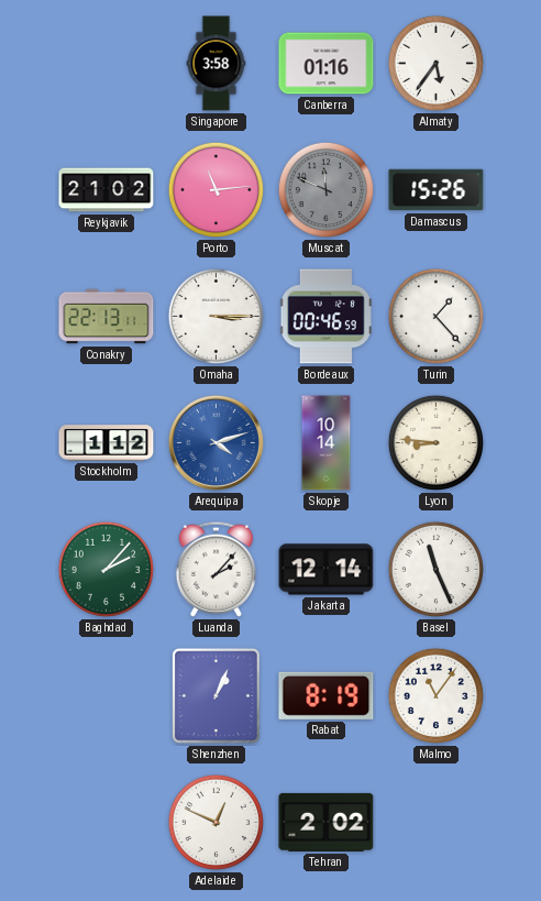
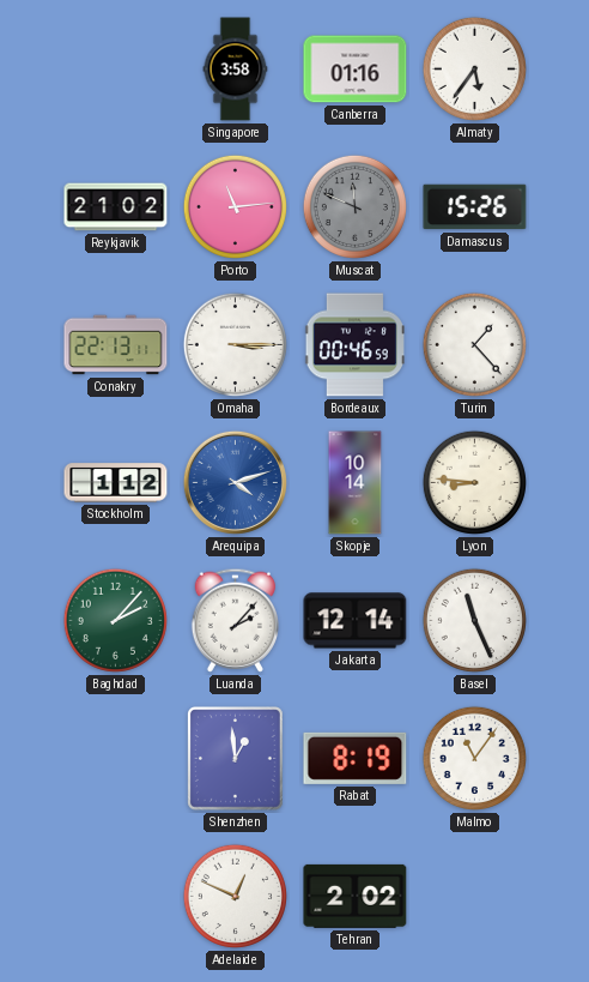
Shenzhen: 1:04 -> 12:59
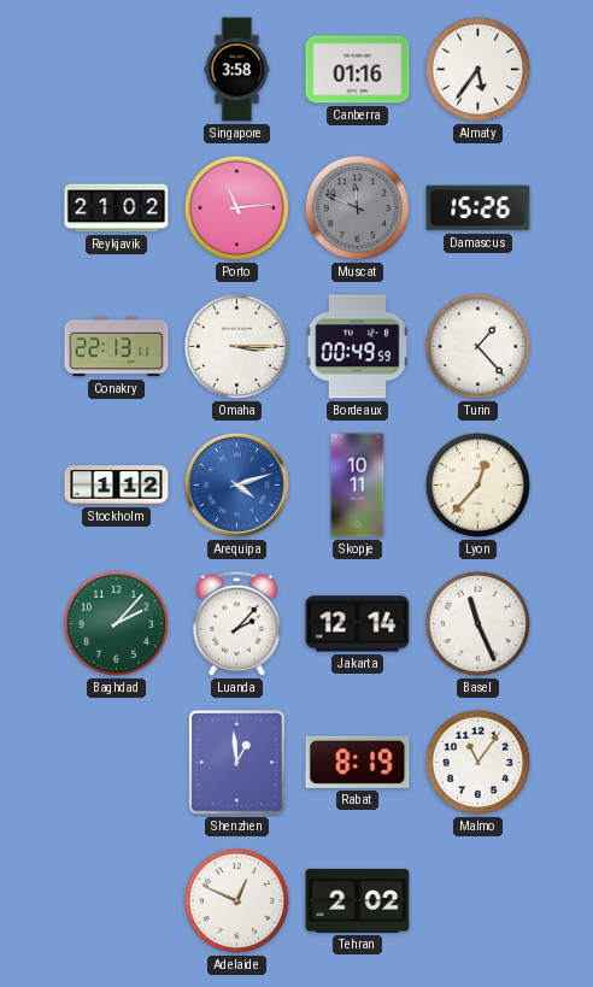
Bordeaux: 00:46 -> 00:49
Skopje: 10:14 -> 10:11
Lyon: 8:46 -> 12:37
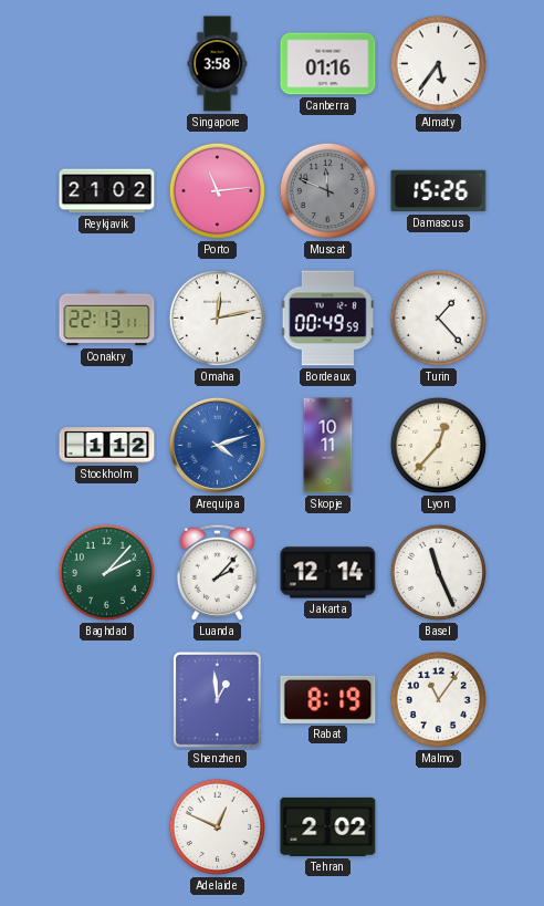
Omaha: 3:15 -> 12:13
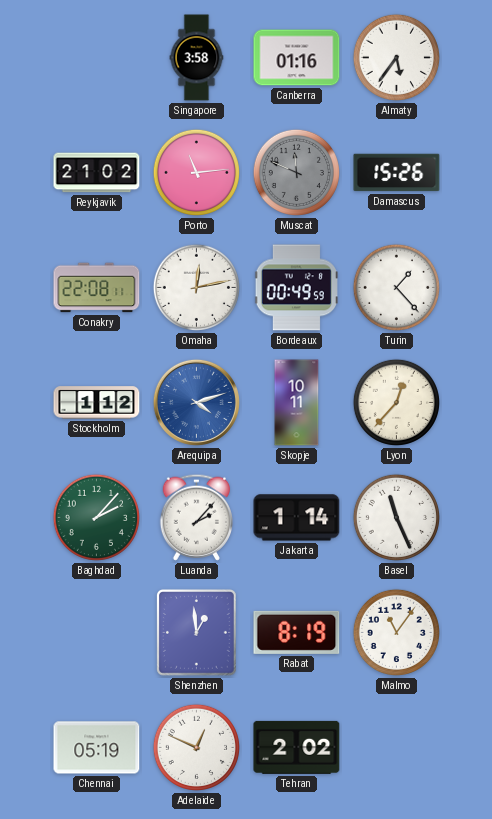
Conakry: 22:13 -> 22:08
Jakarta: 12:14 -> 1:14
Chennai: none -> 05:19
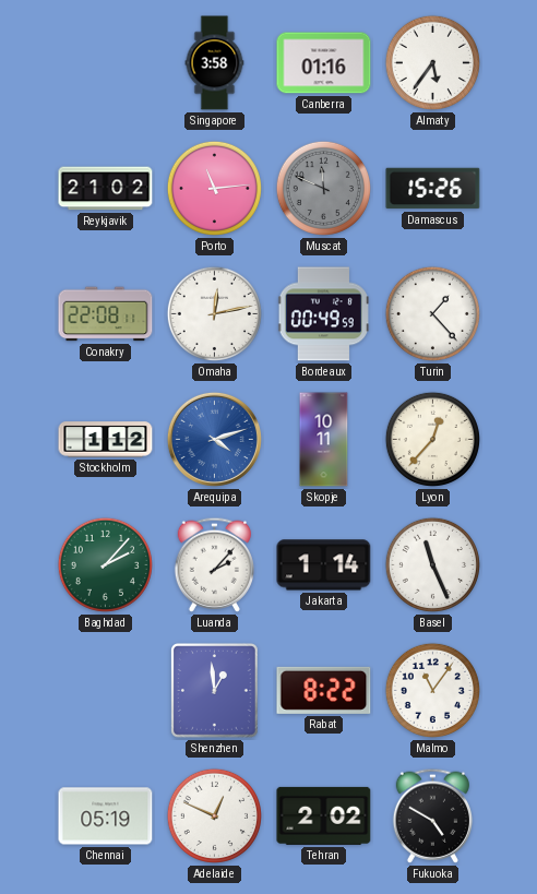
Rabat: 8:19 -> 8:22
Fukuoka: none -> 4:50
